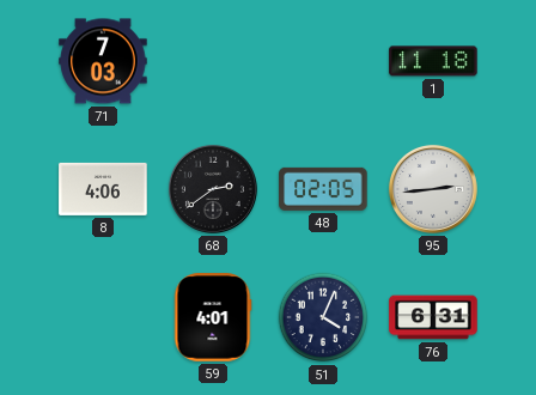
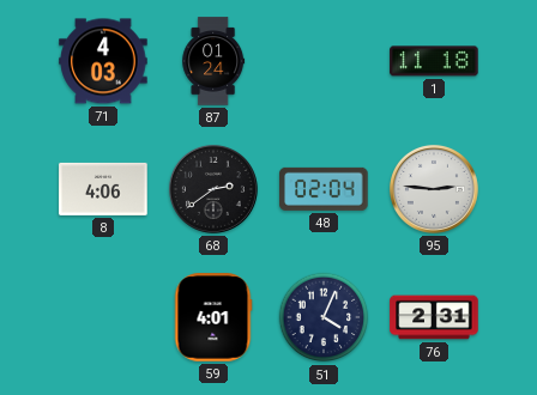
71: 7:03 -> 4:03
87: none -> 01:24
48: 02:05 -> 02:04
95: 2:44 -> 2:46
76: 6:31 -> 2:31
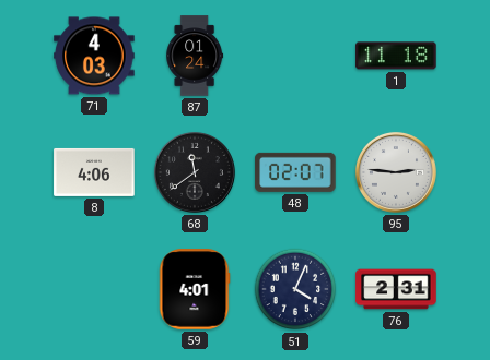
68: 2:39 -> 11:39
48: 02:04 -> 02:07
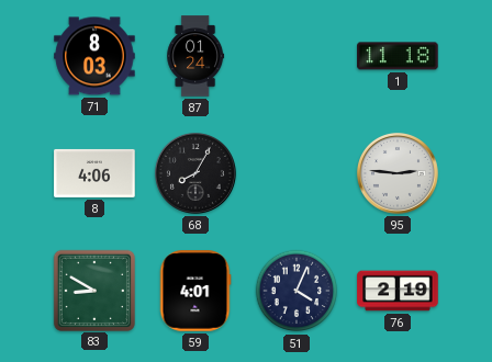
71: 4:03 -> 8:03
68: 11:39 -> 8:05
48: 02:07 -> none
83: none -> 8:50
76: 2:31 -> 2:19
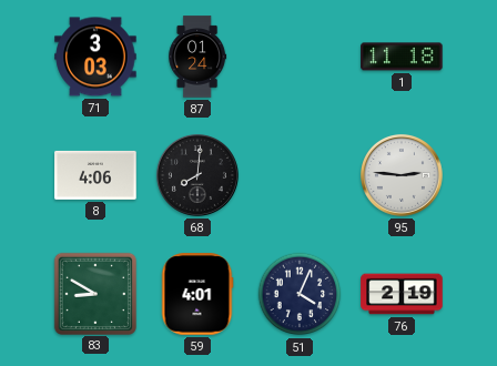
71: 8:03 -> 3:03
68: 8:05 -> 8:01
